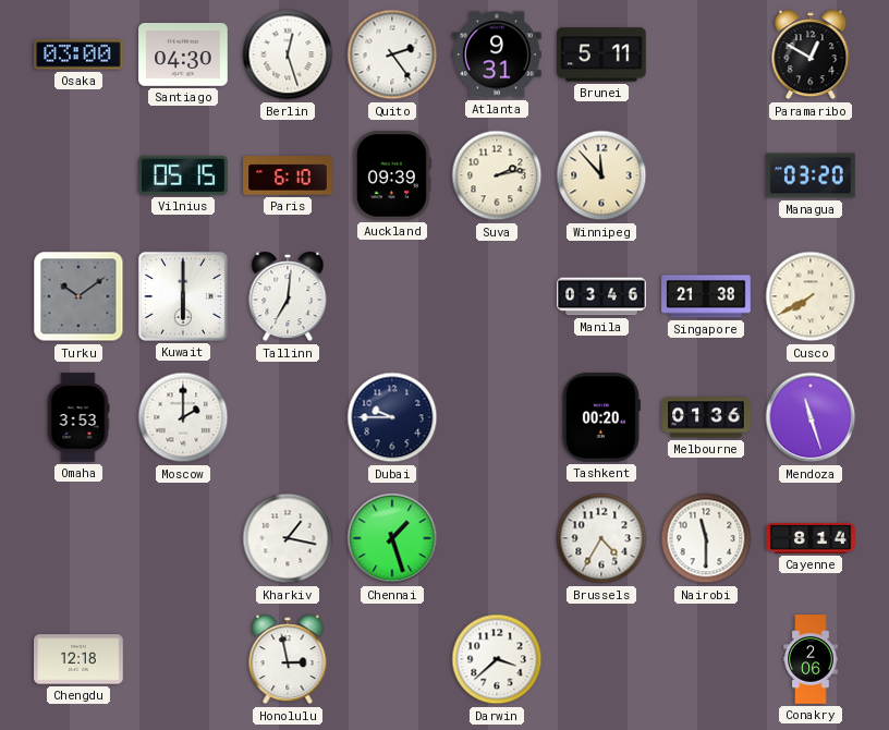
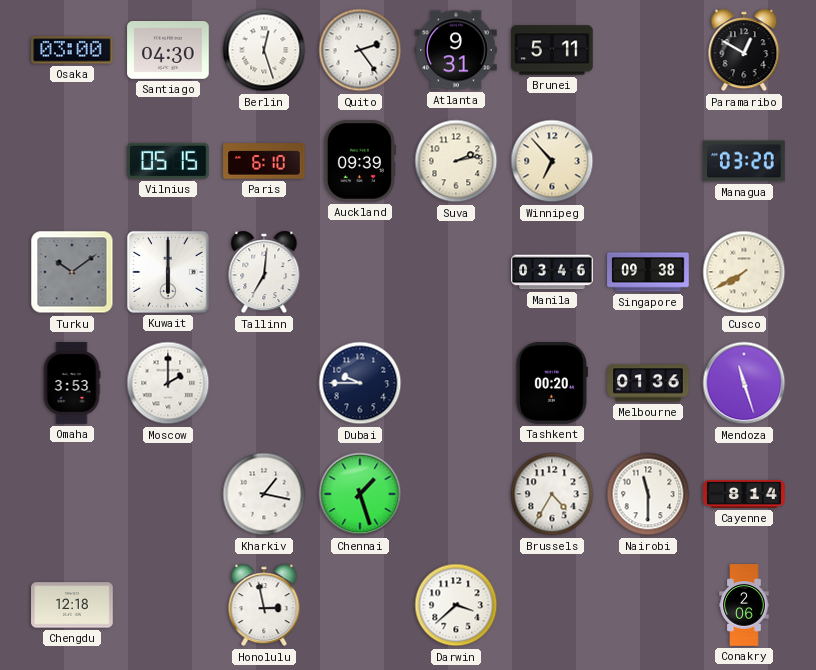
Winnipeg: 11:53 -> 6:53
Singapore: 21:38 -> 09:38
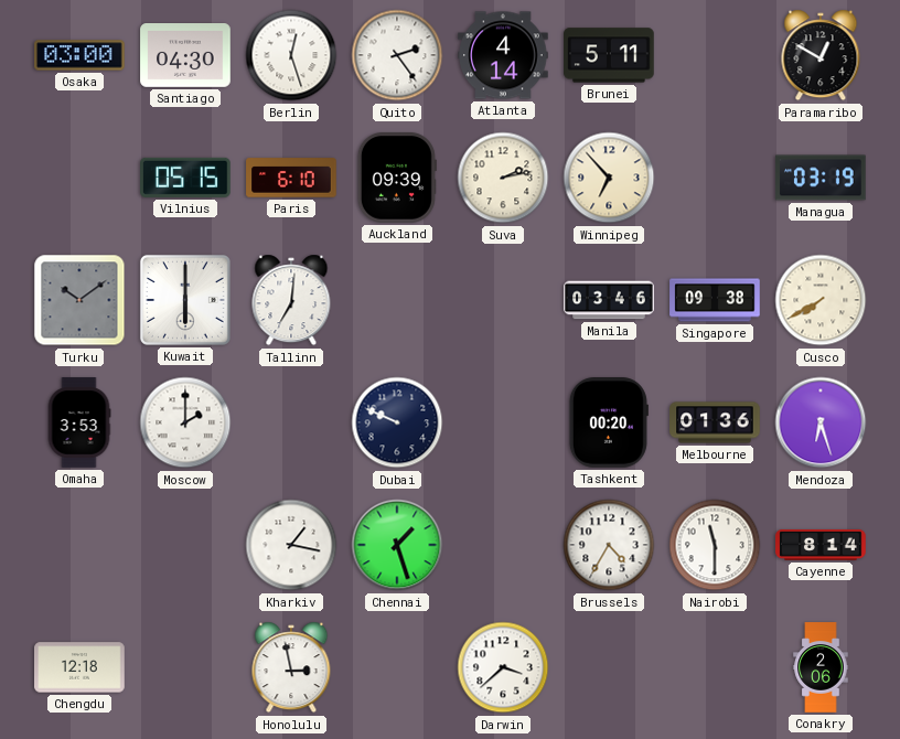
Atlanta: 9:31 -> 4:14
Managua: 03:20 -> 03:19
Dubai: 9:45 -> 9:49
Mendoza: 11:27 -> 6:27
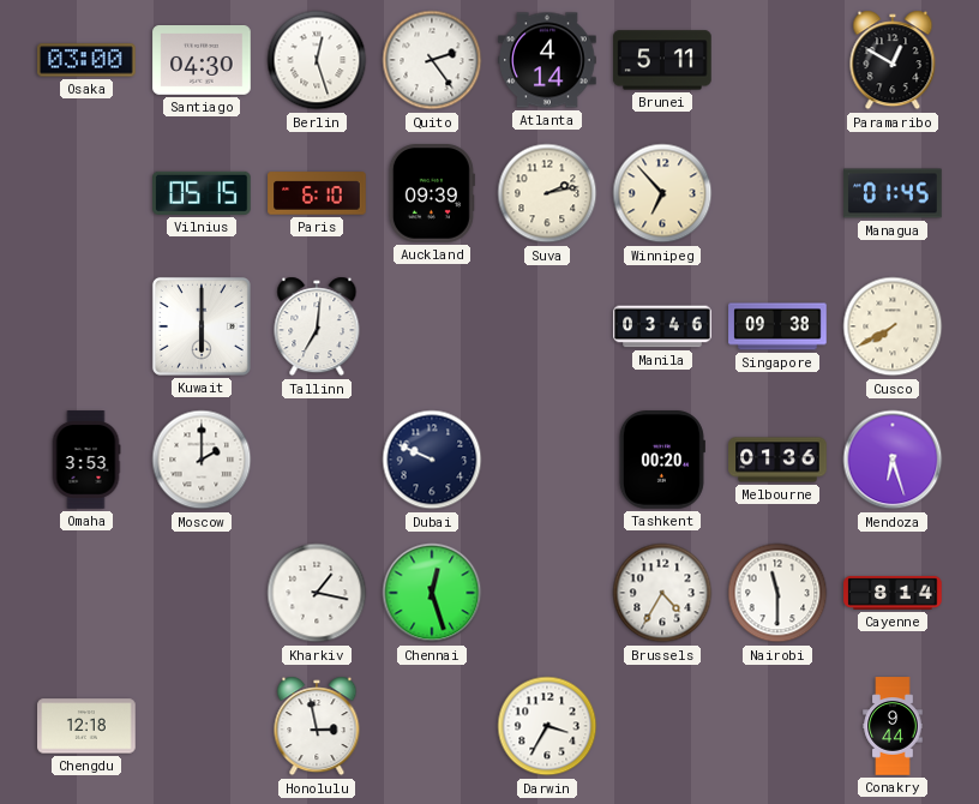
Managua: 03:19 -> 01:45
Turku: 10:09 -> none
Chennai: 1:27 -> 12:27
Darwin: 3:38 -> 3:35
Conakry: 2:06 -> 9:44
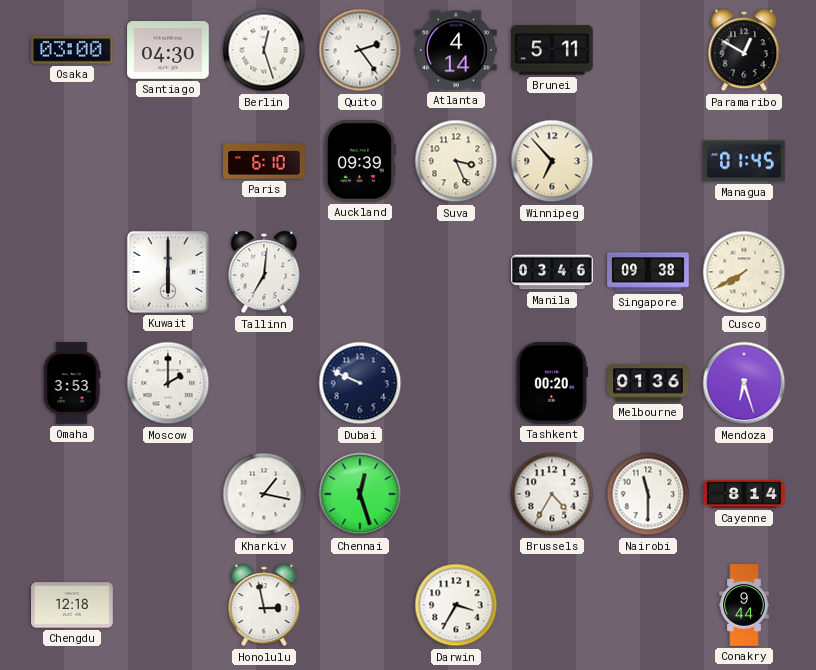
Vilnius: 05:15 -> none
Suva: 2:13 -> 3:26
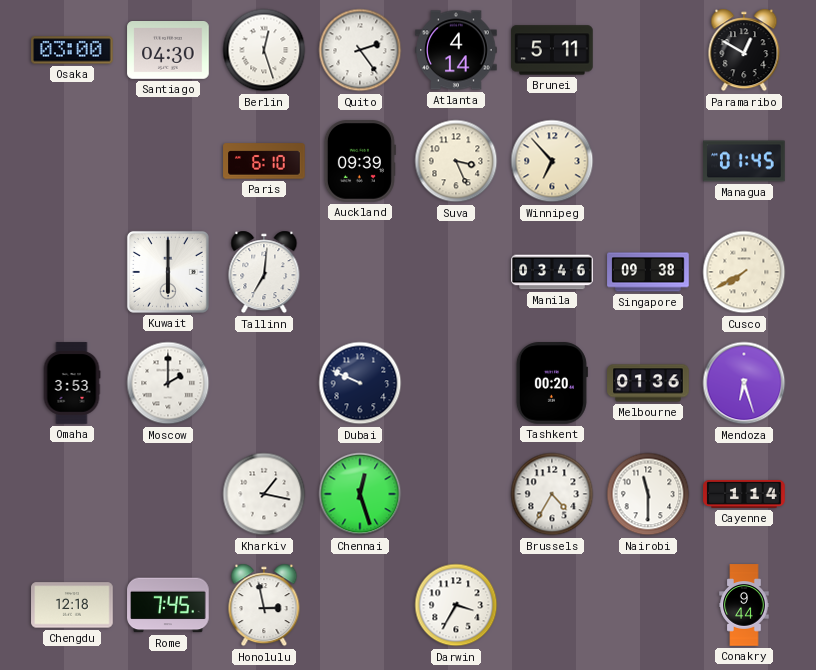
Cayenne: 8:14 -> 1:14
Rome: none -> 7:45
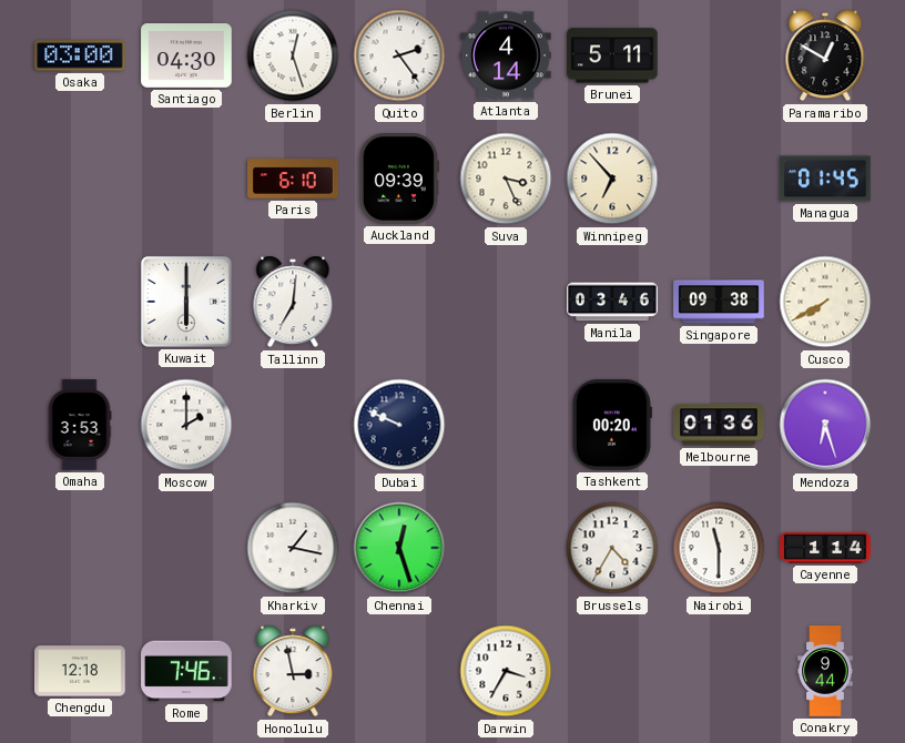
Rome: 7:45 -> 7:46
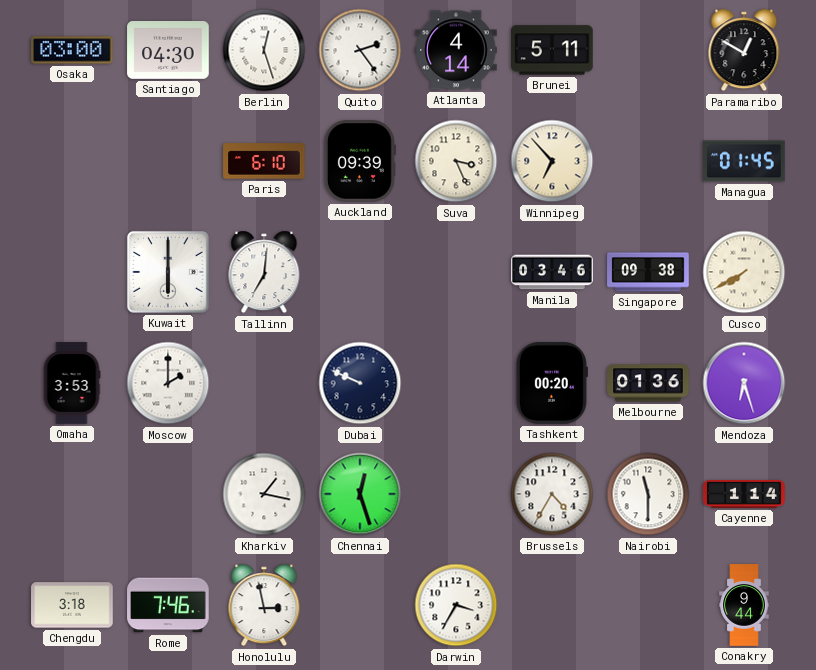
Chengdu: 12:18 -> 3:18
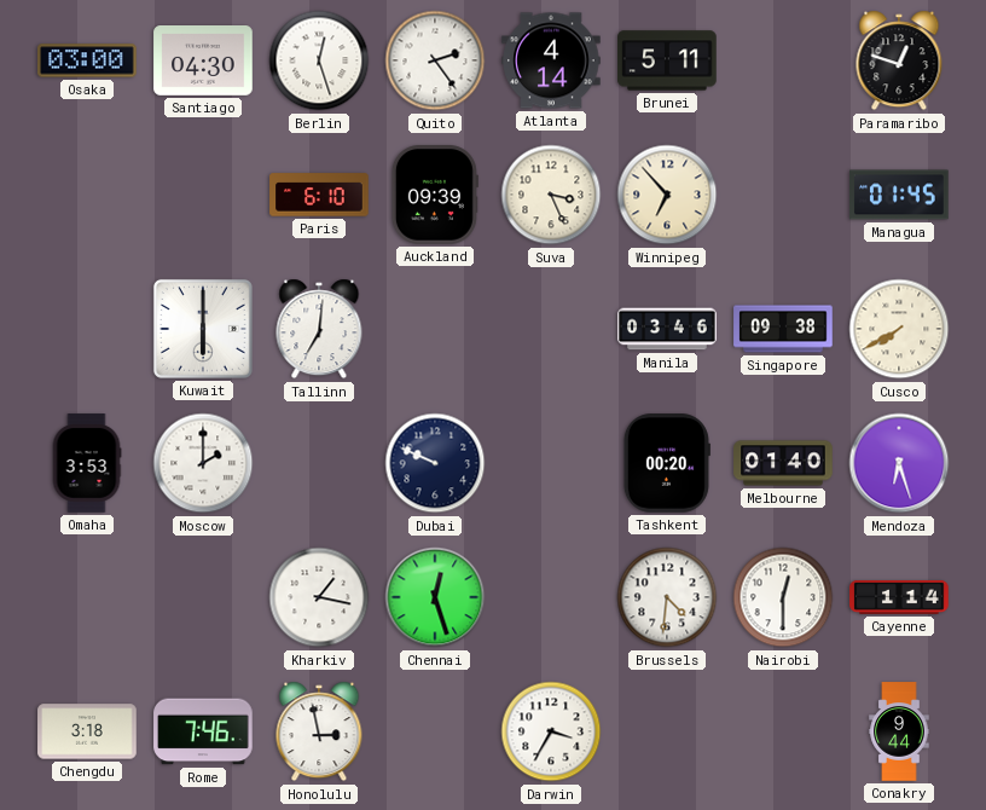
Paramaribo: 12:50 -> 12:48
Melbourne: 01:36 -> 01:40
Brussels: 4:35 -> 4:31
Nairobi: 11:30 -> 12:30
